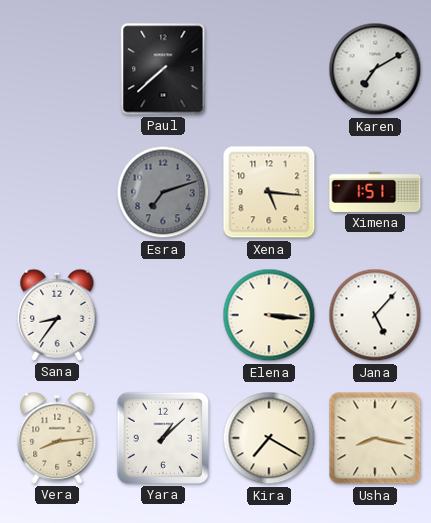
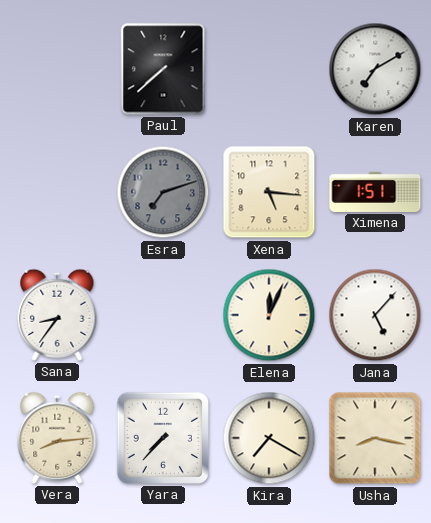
Elena: 3:16 -> 12:04
Yara: 1:08 -> 7:37
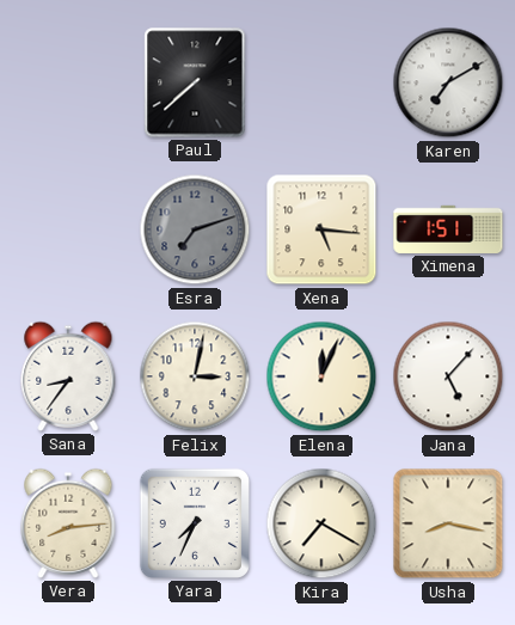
Felix: none -> 3:02
Yara: 7:37 -> 7:34
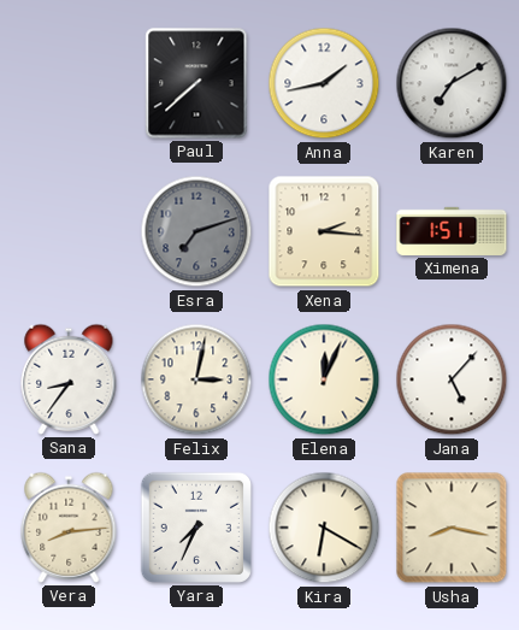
Anna: none -> 1:43
Xena: 5:16 -> 2:16
Kira: 7:20 -> 6:20
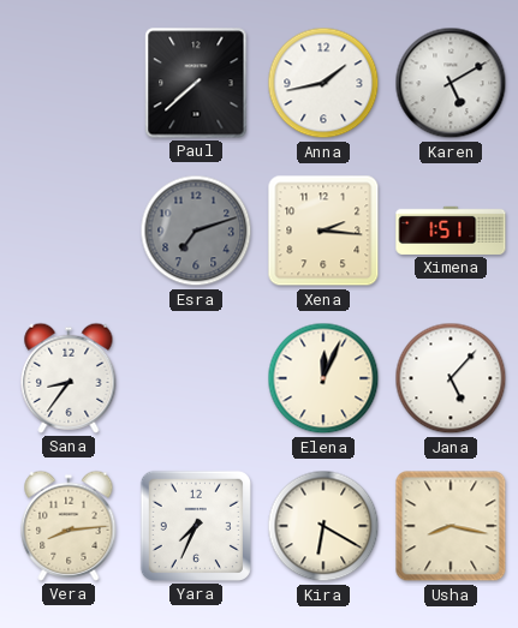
Karen: 7:10 -> 5:10
Felix: 3:02 -> none
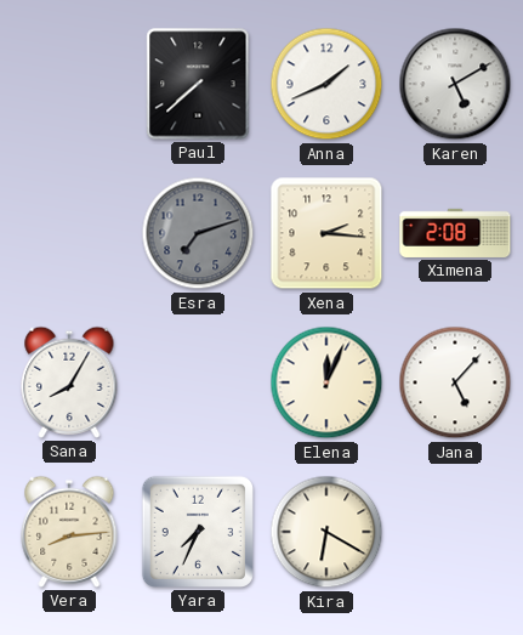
Anna: 1:43 -> 1:41
Ximena: 1:51 -> 2:08
Sana: 8:36 -> 8:05
Usha: 8:17 -> none
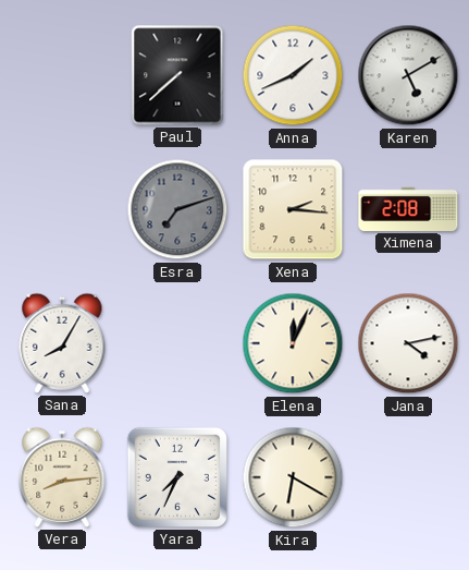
Jana: 5:07 -> 4:13
